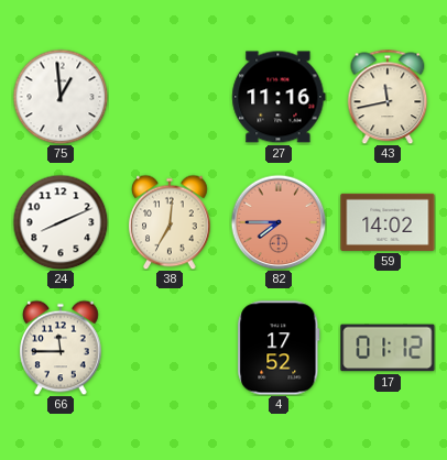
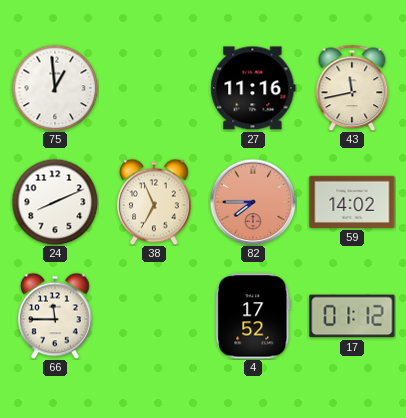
38: 7:01 -> 6:56
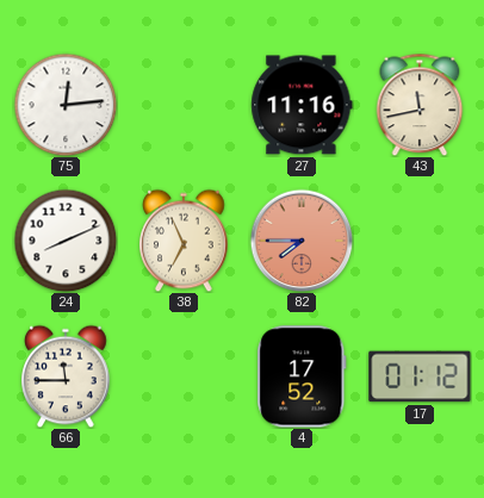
75: 12:59 -> 12:14
59: 14:02 -> none
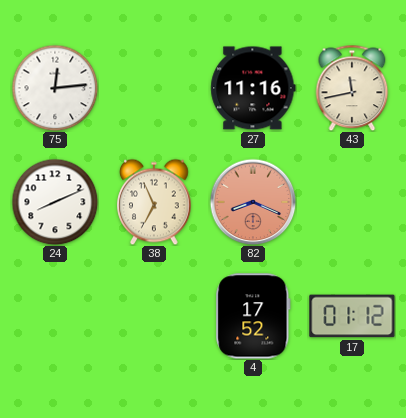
82: 7:45 -> 8:19
66: 11:45 -> none
